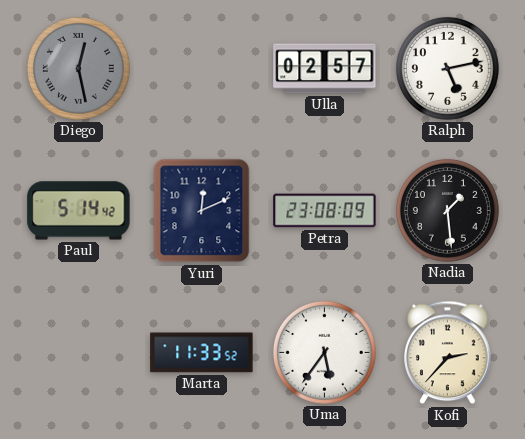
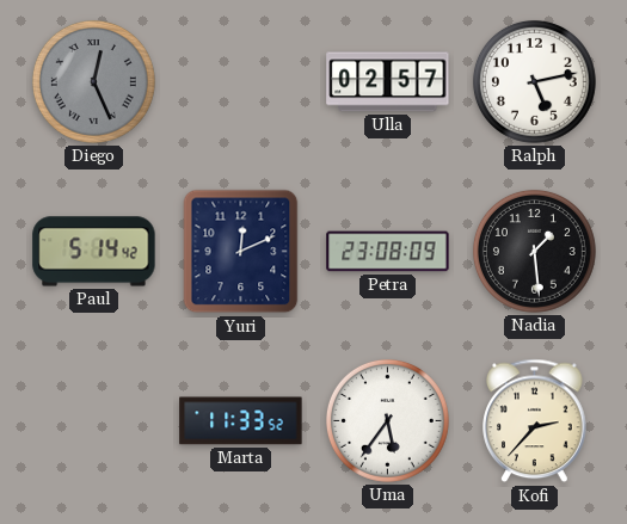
Diego: 12:28 -> 12:26
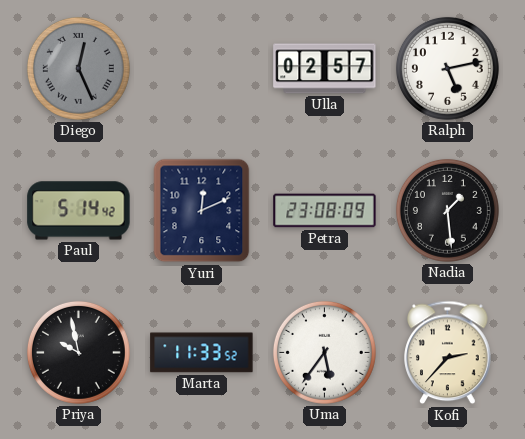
Priya: none -> 9:58
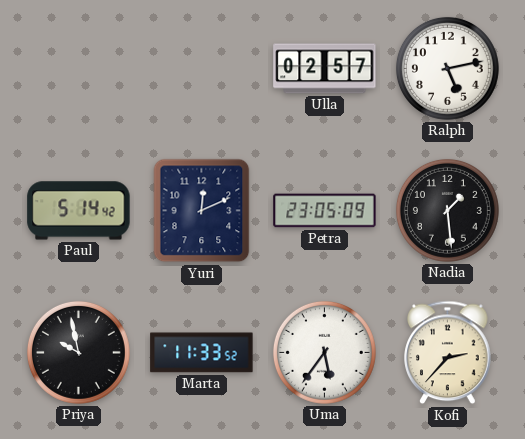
Diego: 12:26 -> none
Petra: 23:08 -> 23:05
